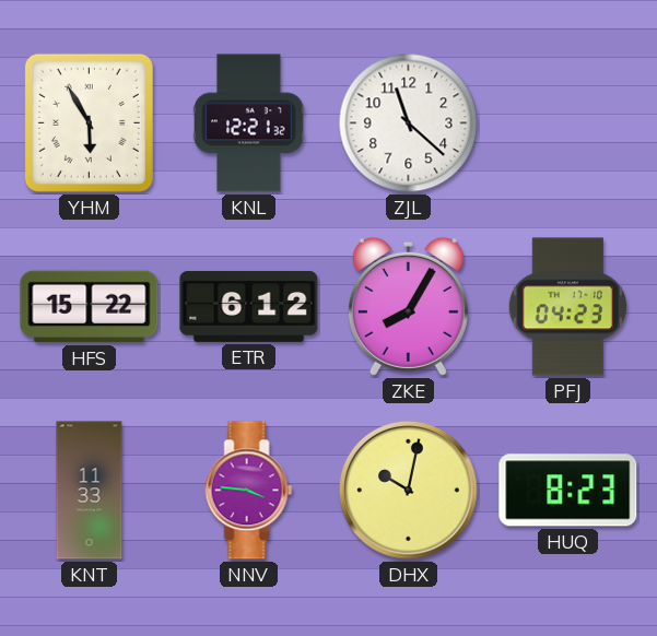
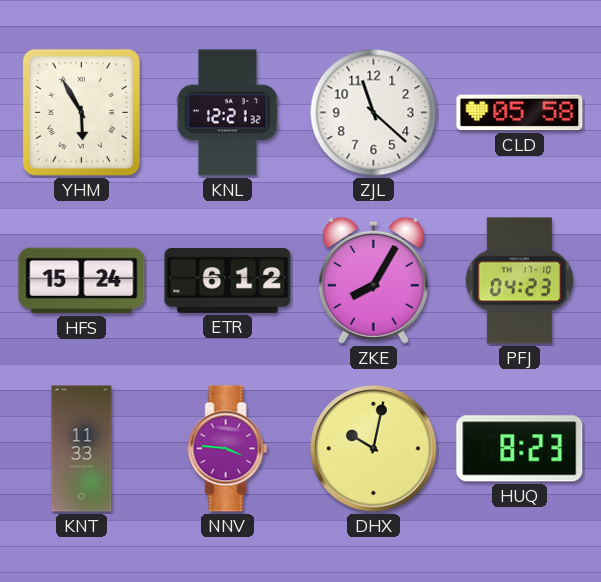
CLD: none -> 05:58
HFS: 15:22 -> 15:24
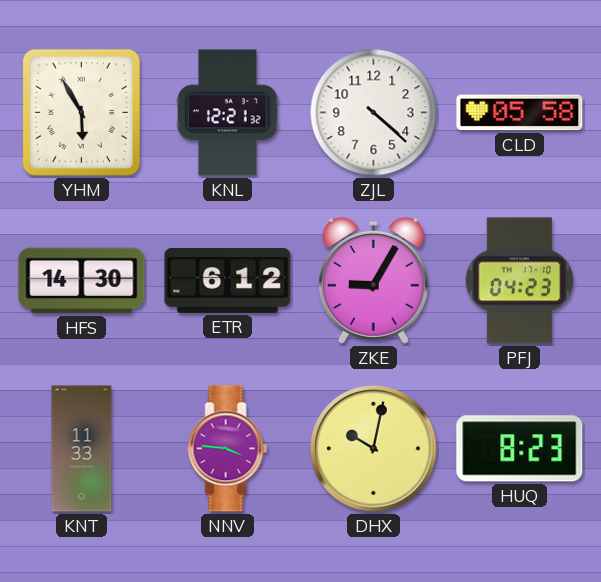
ZJL: 11:22 -> 4:22
HFS: 15:24 -> 14:30
ZKE: 8:05 -> 9:05
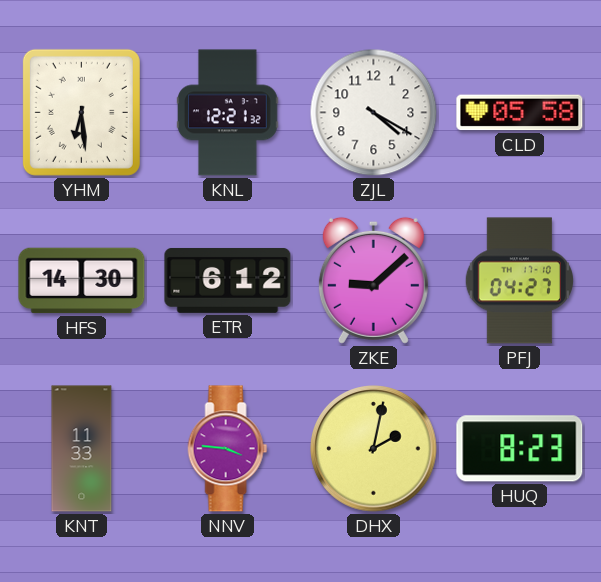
YHM: 5:55 -> 6:29
ZJL: 4:22 -> 4:20
ZKE: 9:05 -> 9:08
PFJ: 04:23 -> 04:27
DHX: 10:02 -> 2:02
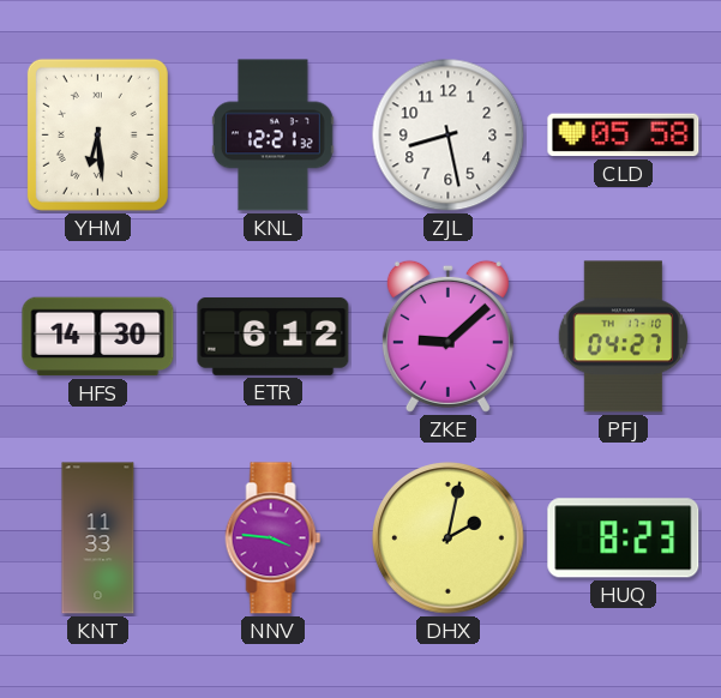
ZJL: 4:20 -> 8:28
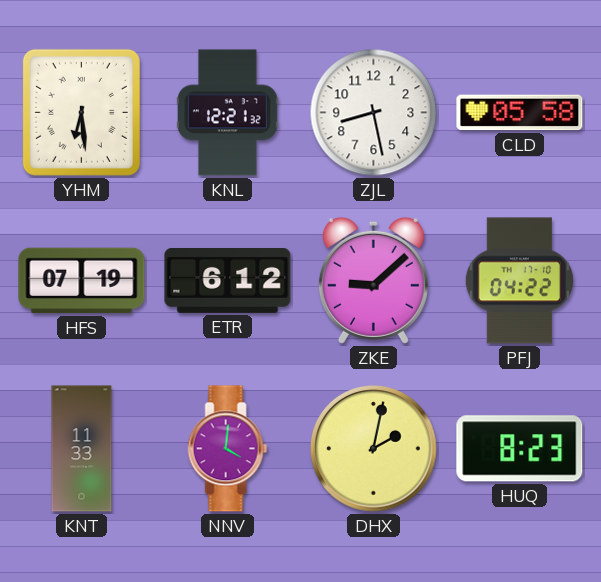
HFS: 14:30 -> 07:19
PFJ: 04:27 -> 04:22
NNV: 3:46 -> 4:01
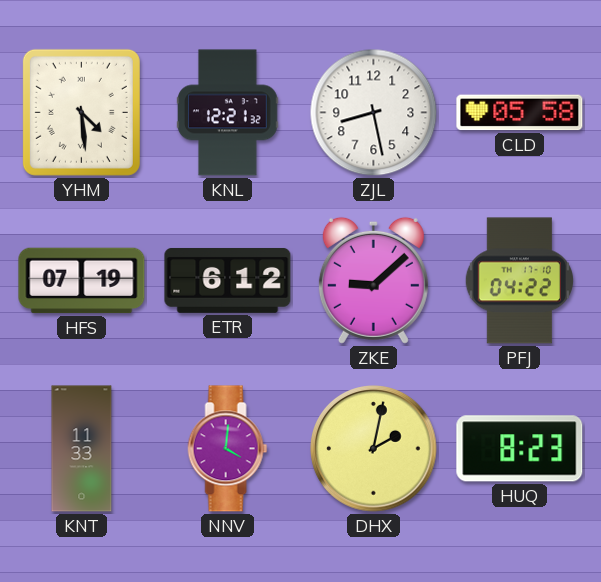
YHM: 6:29 -> 4:29
